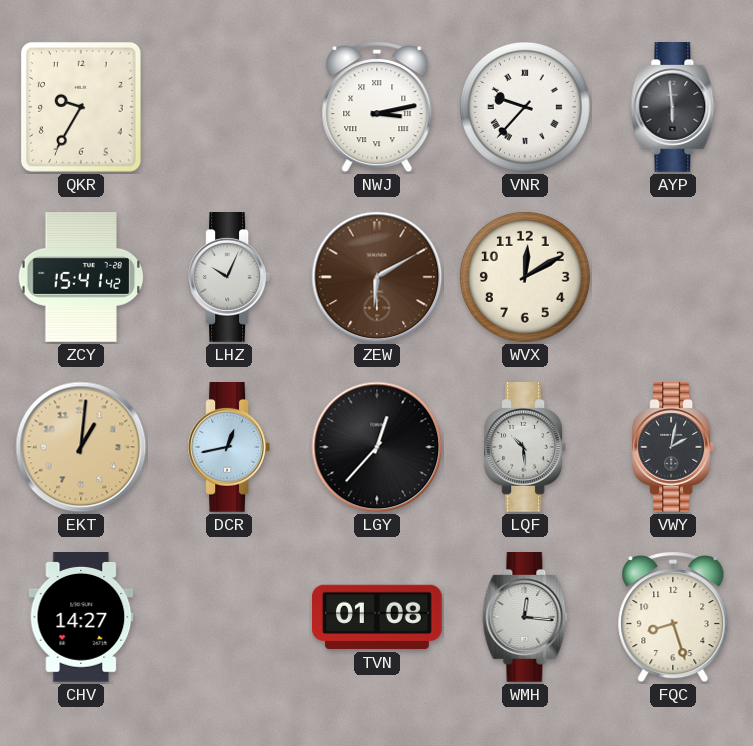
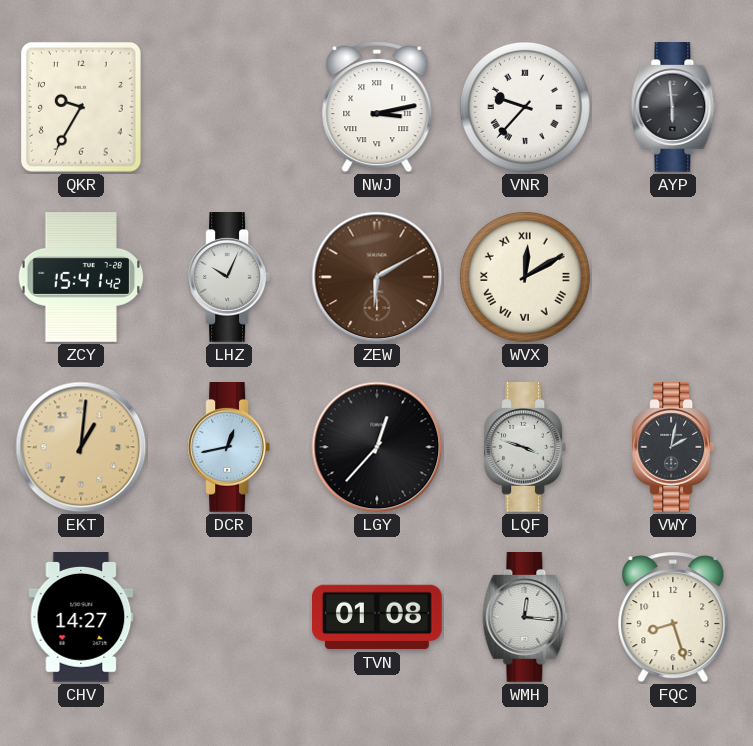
WVX numerals: Arabic -> Roman
LQF: 10:29 -> 3:48
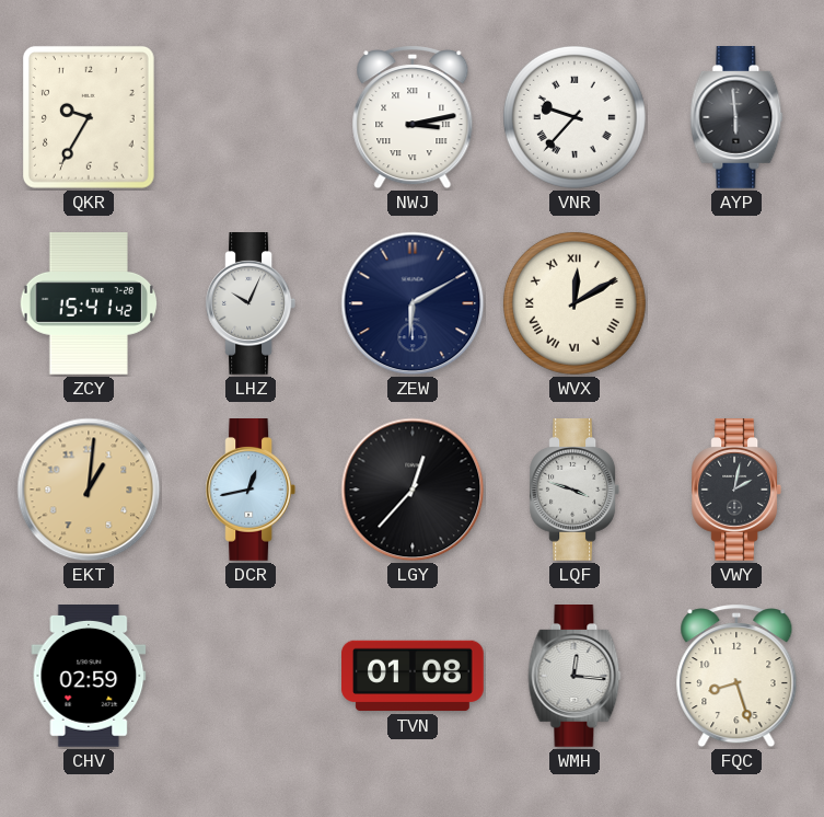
ZEW dial: brown -> navy
CHV: 14:27 -> 02:59
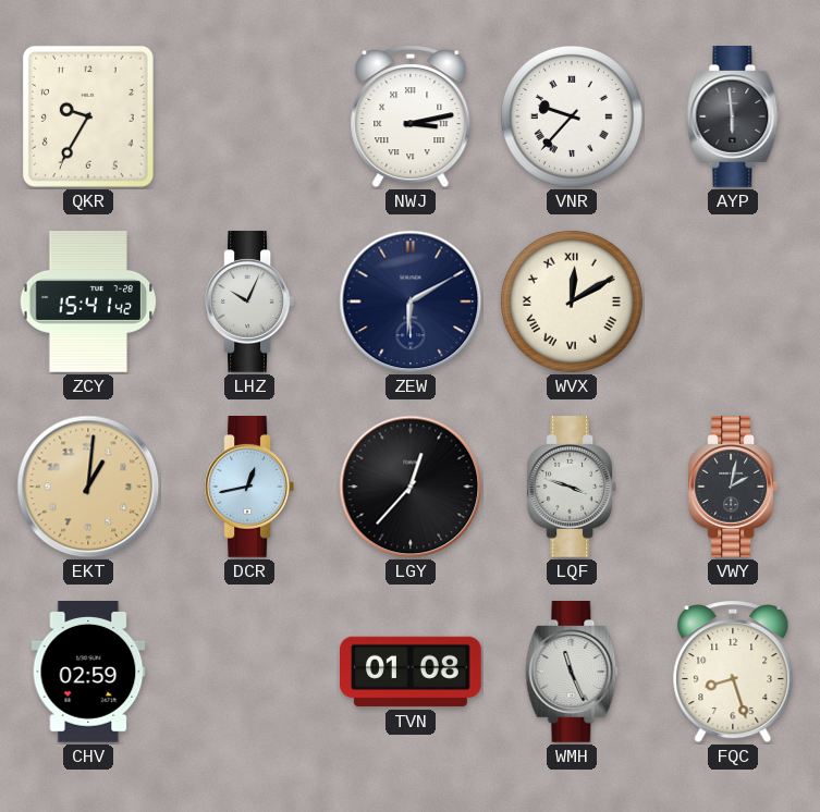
WMH: 12:16 -> 11:26
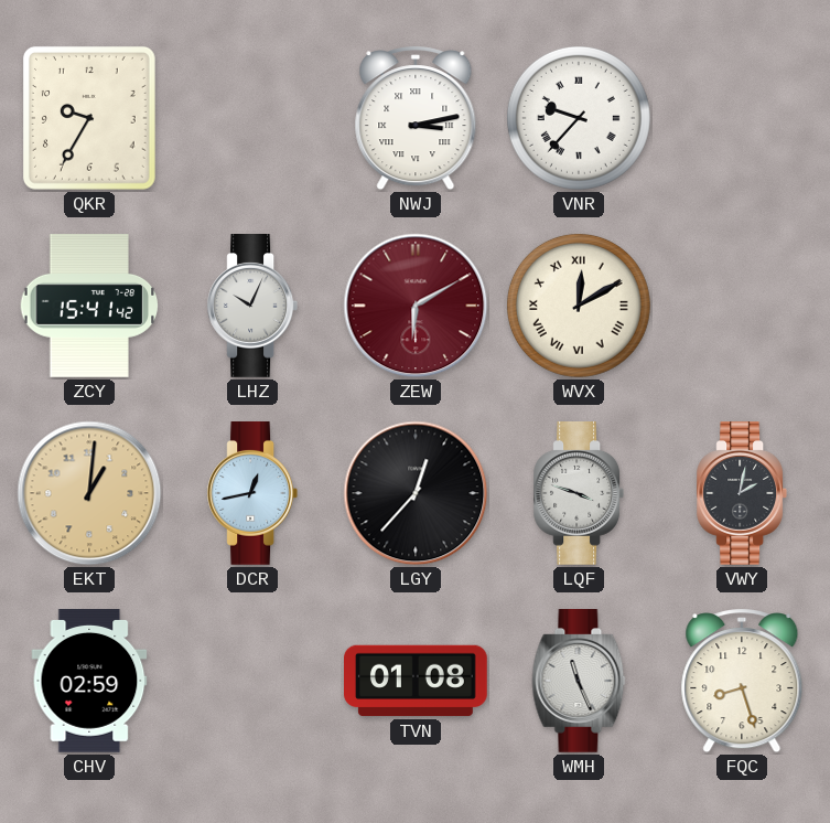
AYP: 5:59 -> none
ZEW dial: navy -> burgundy
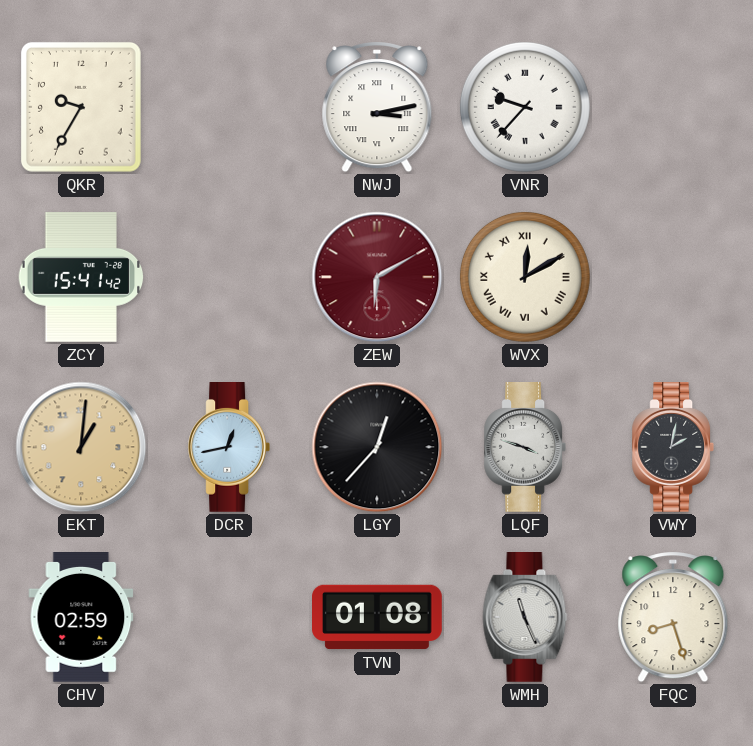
LHZ: 10:04 -> none
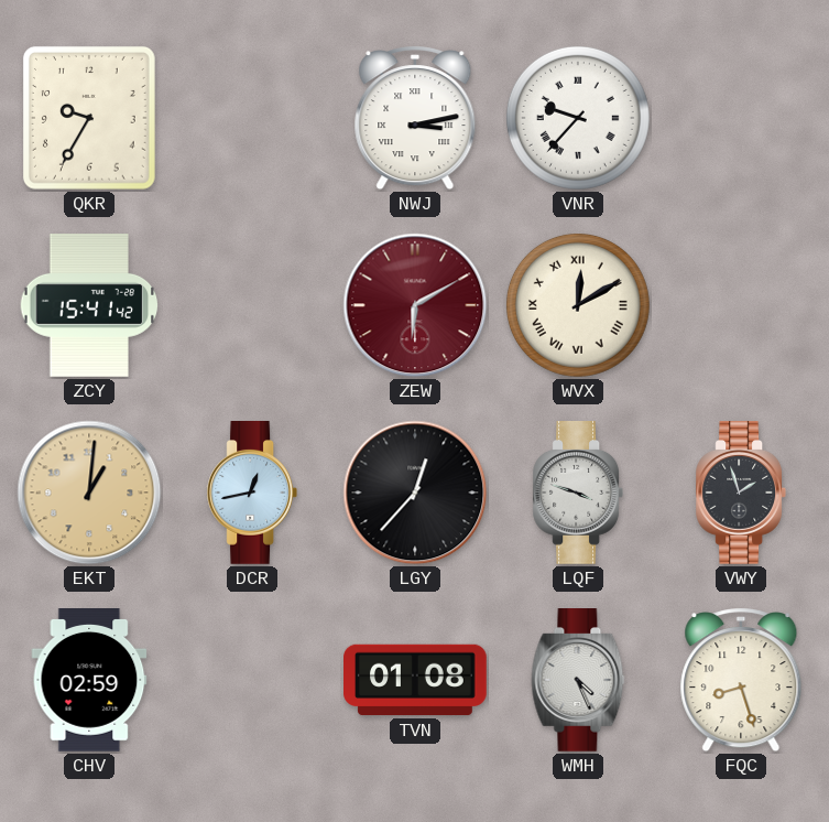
VWY: 2:02 -> 1:57
WMH: 11:26 -> 4:26
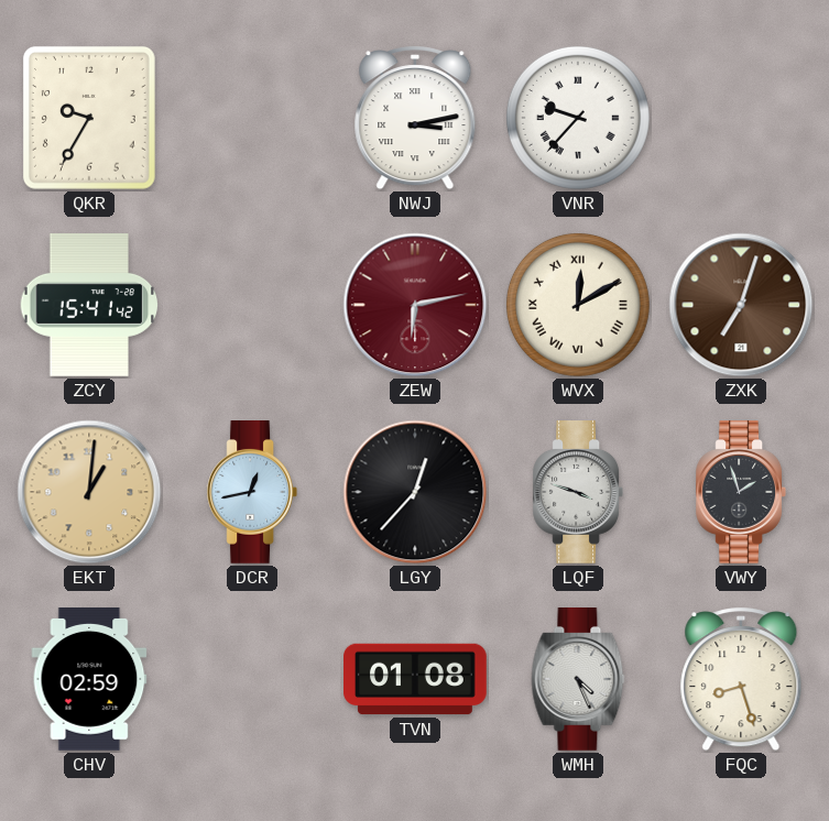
ZEW: 6:10 -> 6:13
ZXK: none -> 7:03
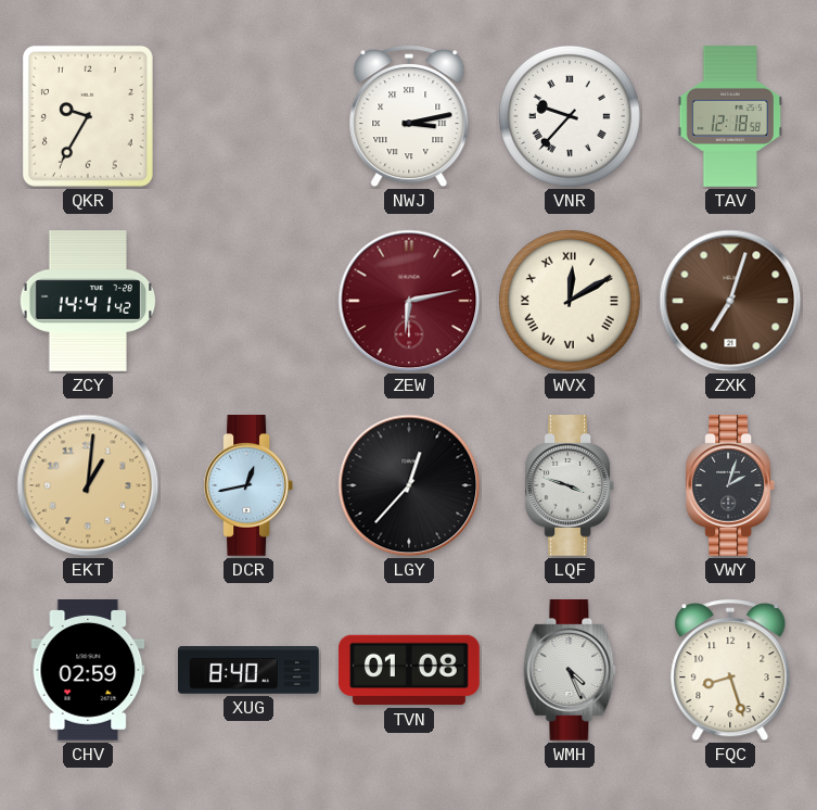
TAV: none -> 12:18
ZCY: 15:41 -> 14:41
VWY: 1:57 -> 2:03
XUG: none -> 8:40
